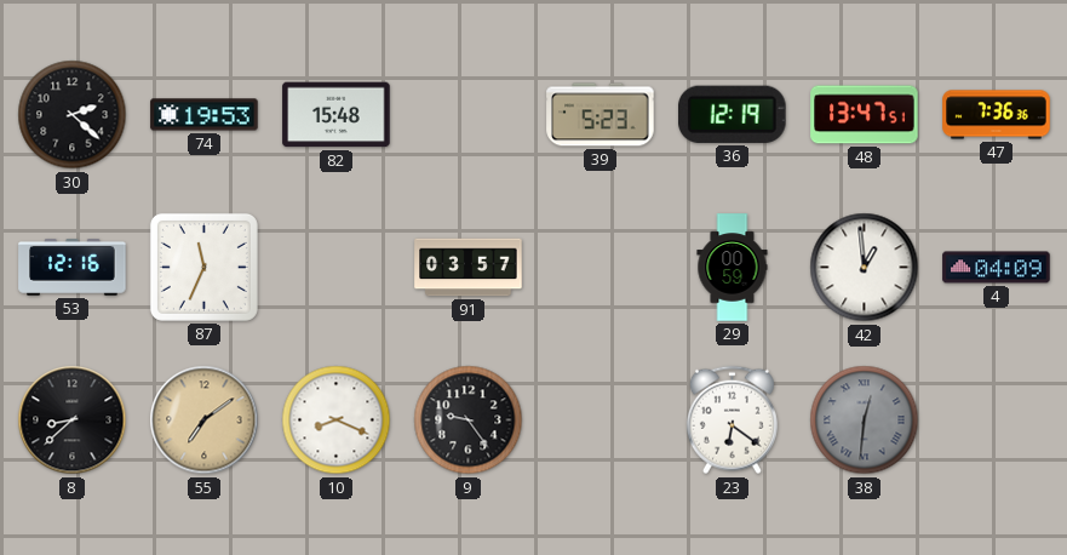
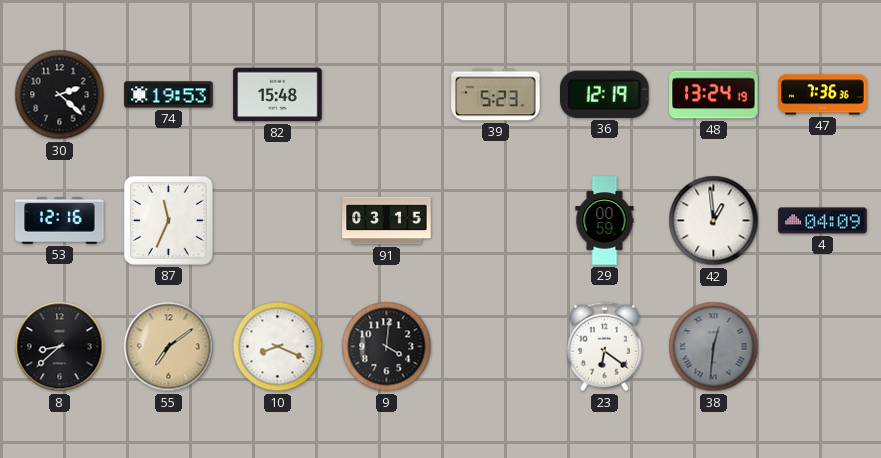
48: 13:47 -> 13:24
91: 03:57 -> 03:15
9: 9:24 -> 4:01
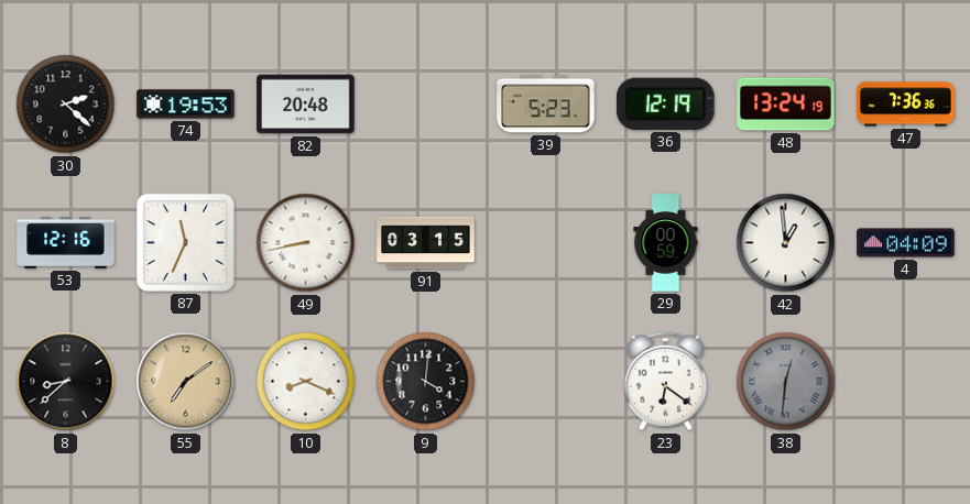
82: 15:48 -> 20:48
49: none -> 8:43
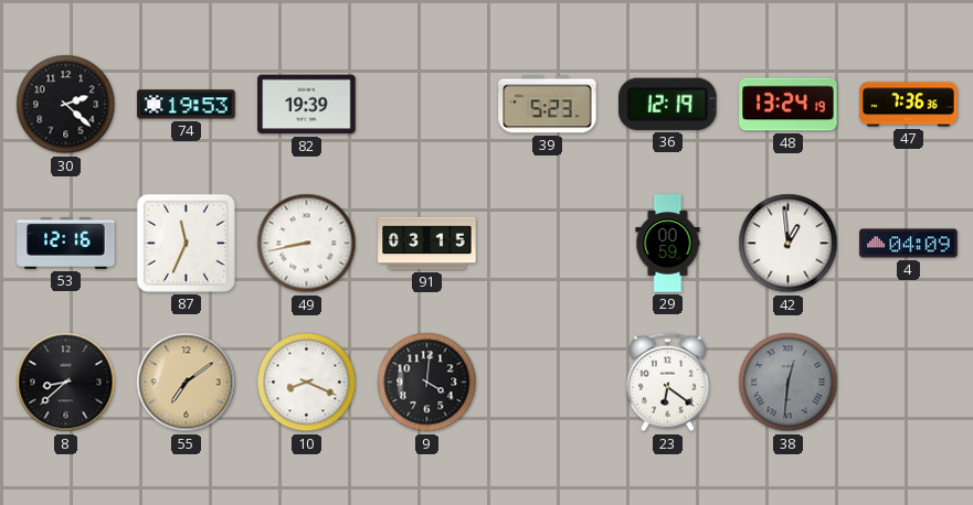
82: 20:48 -> 19:39
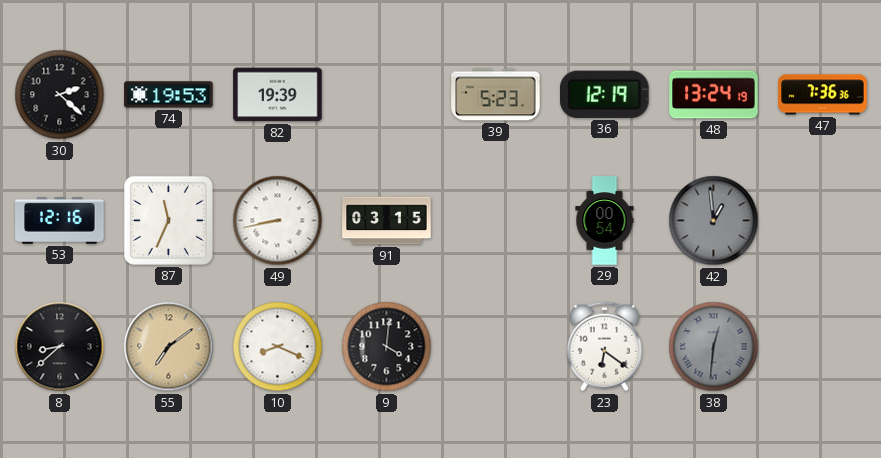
29: 00:59 -> 00:54
42 dial: white -> grey
4: 04:09 -> none
